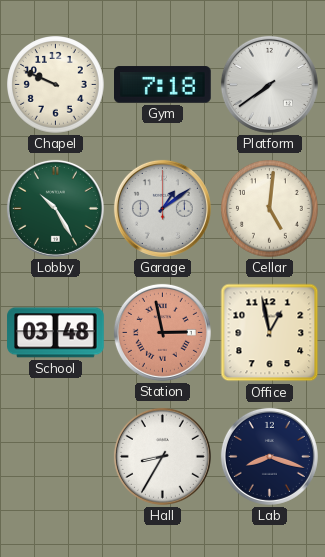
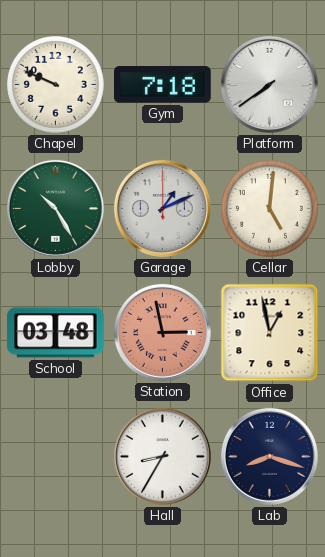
Garage: 1:09 -> 1:11
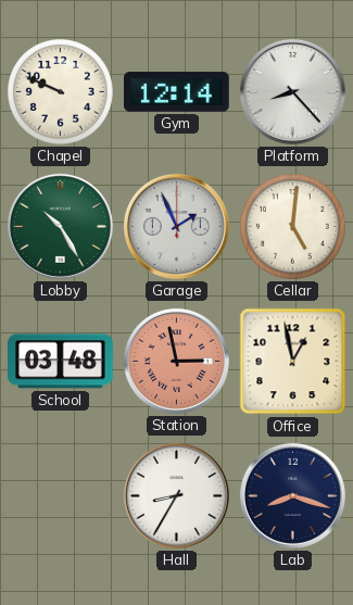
Gym: 7:18 -> 12:14
Platform: 7:39 -> 8:23
Garage: 1:11 -> 1:56
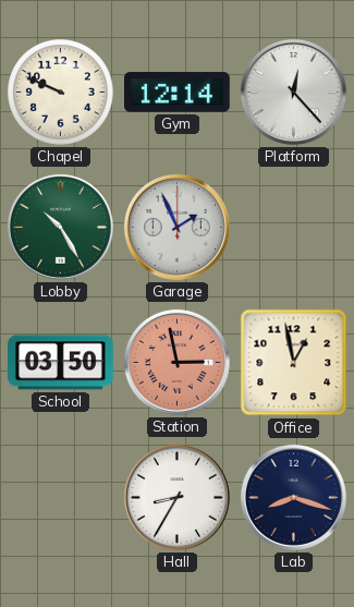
Platform: 8:23 -> 12:23
Cellar: 5:01 -> none
School: 03:48 -> 03:50
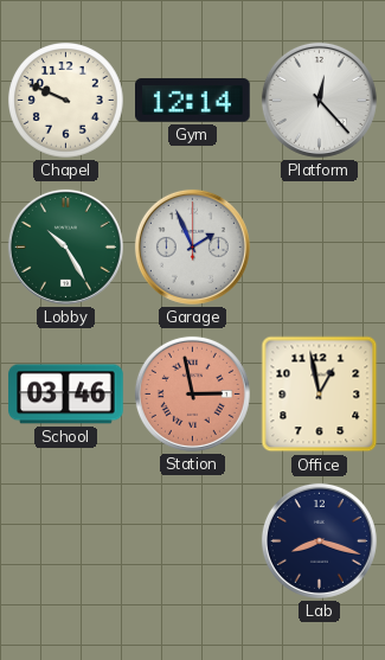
School: 03:50 -> 03:46
Hall: 8:35 -> none
